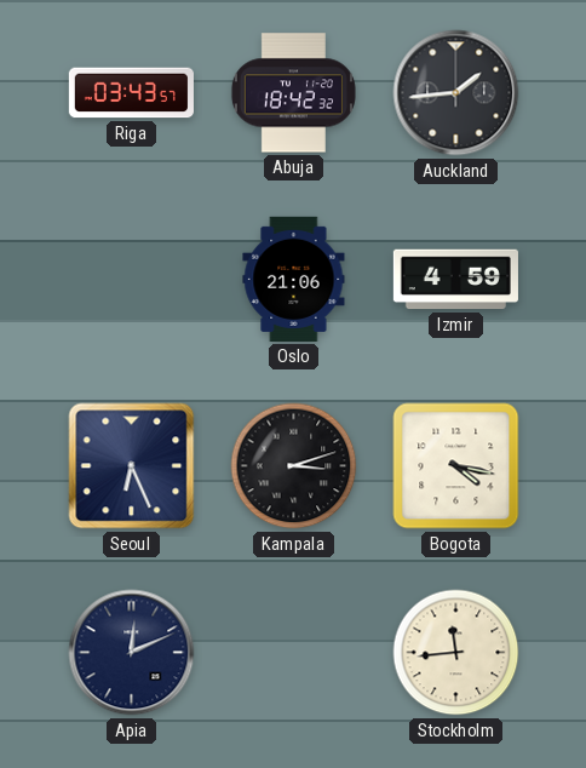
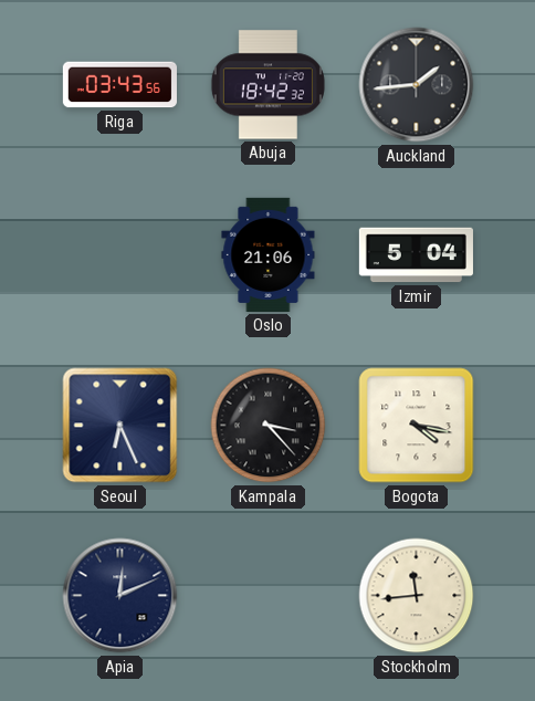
Riga: 03:43:57 -> 03:43:56
Izmir: 4:59 -> 5:04
Kampala: 3:12 -> 3:23
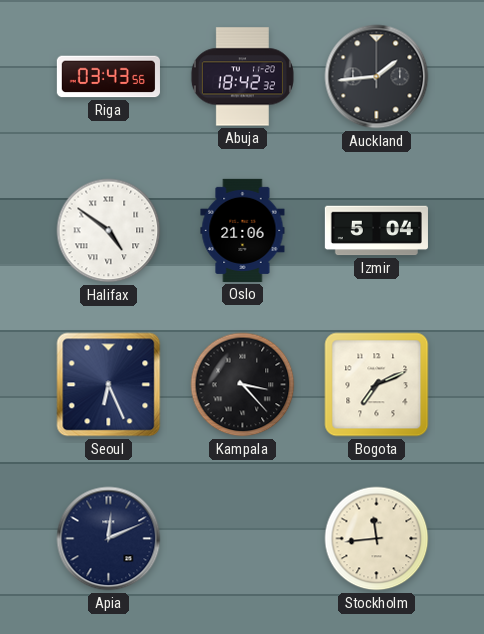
Halifax: none -> 4:51
Bogota: 4:17 -> 7:11
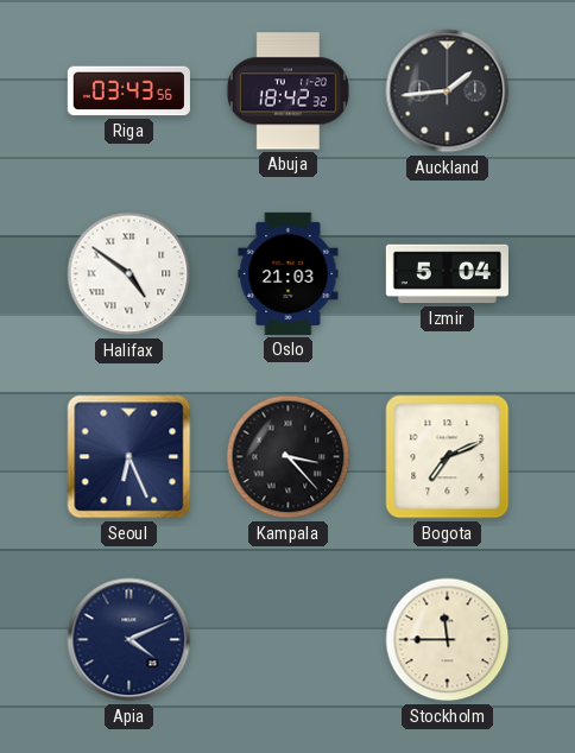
Oslo: 21:06 -> 21:03
Apia: 12:11 -> 4:11
Stockholm: 11:44 -> 11:45
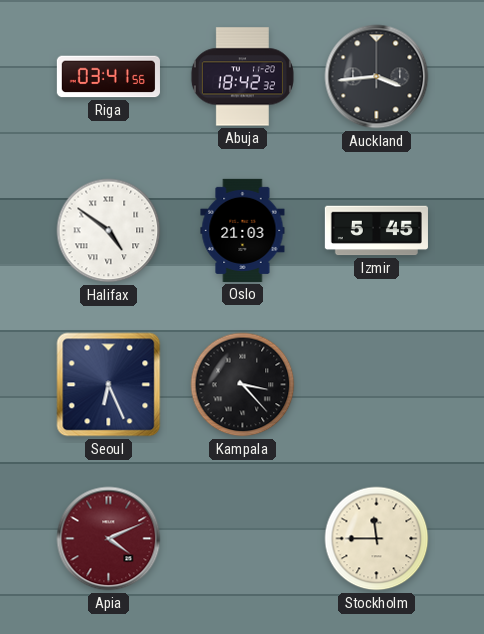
Riga: 03:43 -> 03:41
Auckland: 1:44 -> 3:44
Izmir: 5:04 -> 5:45
Bogota: 7:11 -> none
Apia dial: navy -> burgundy
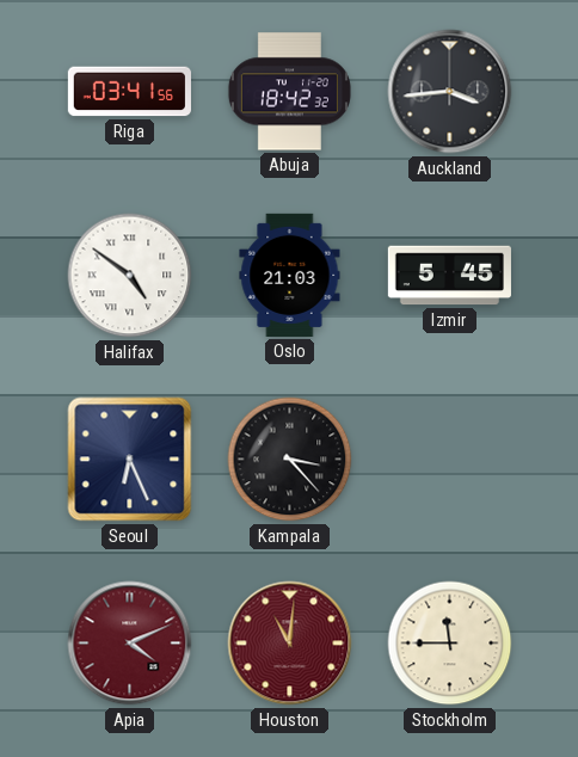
Houston: none -> 11:01
